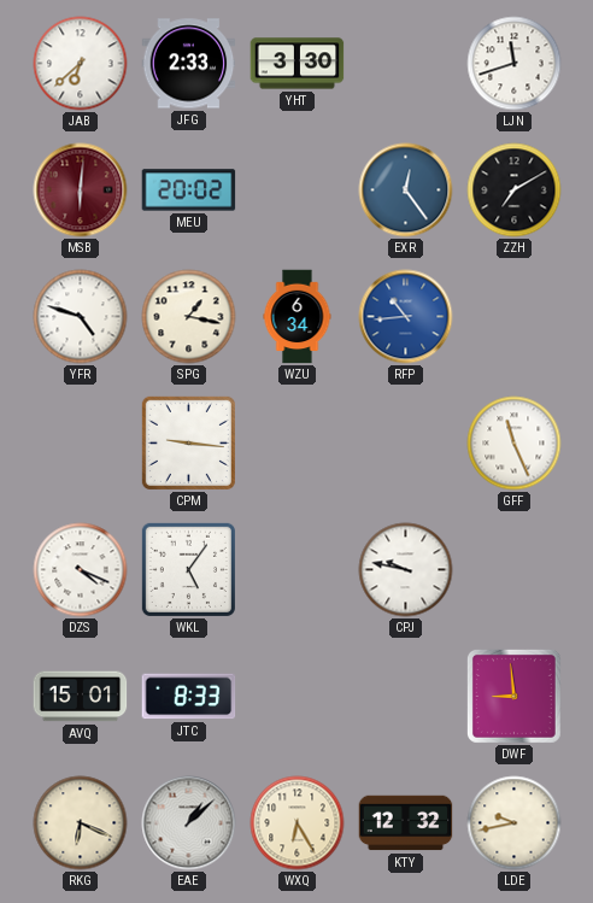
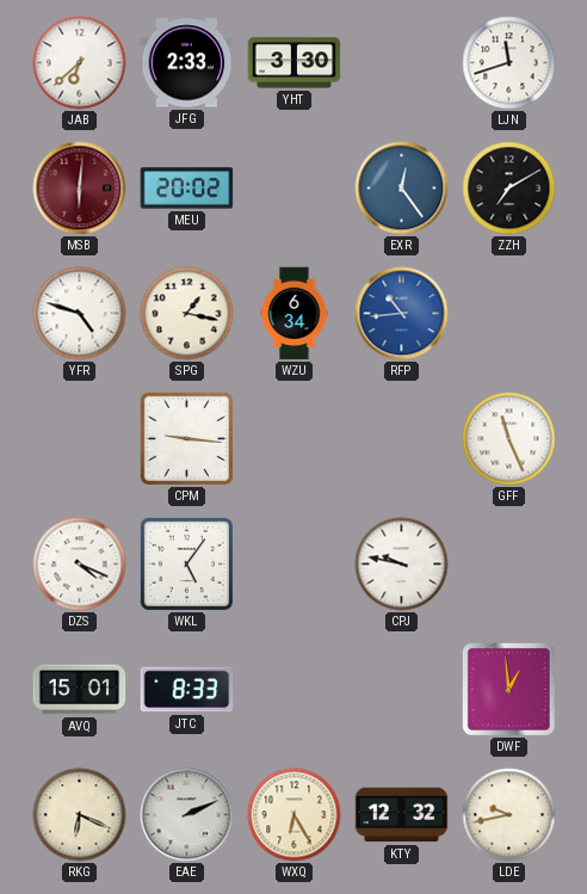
DWF: 8:59 -> 12:59
EAE: 1:08 -> 2:11
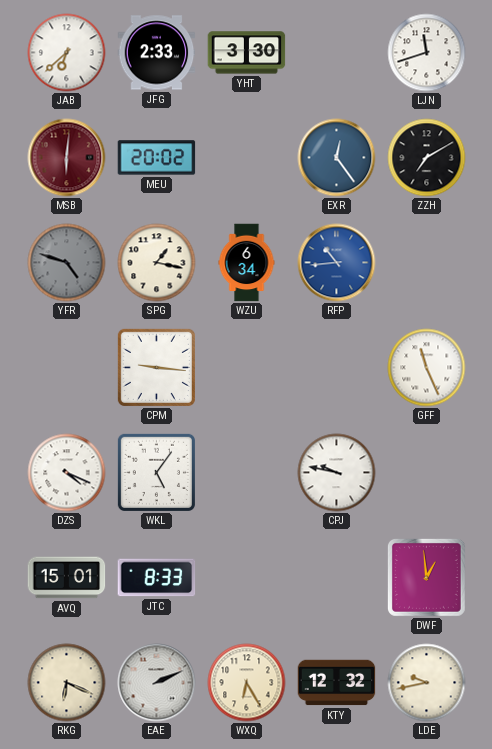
YFR dial: white -> grey
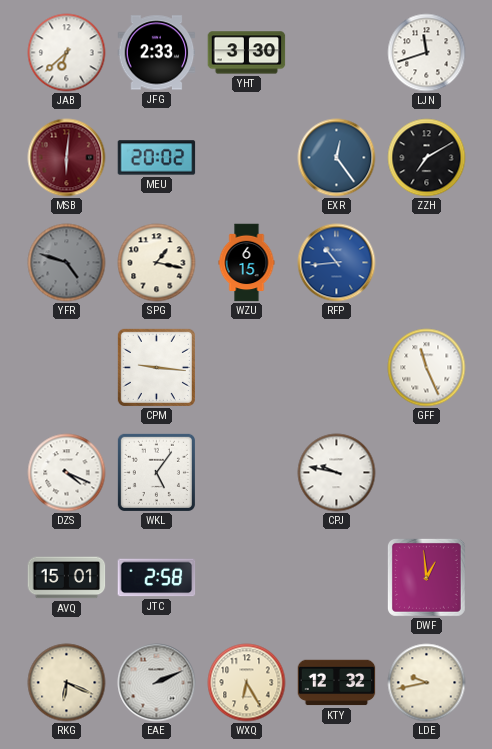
WZU: 6:34 -> 6:15
JTC: 8:33 -> 2:58
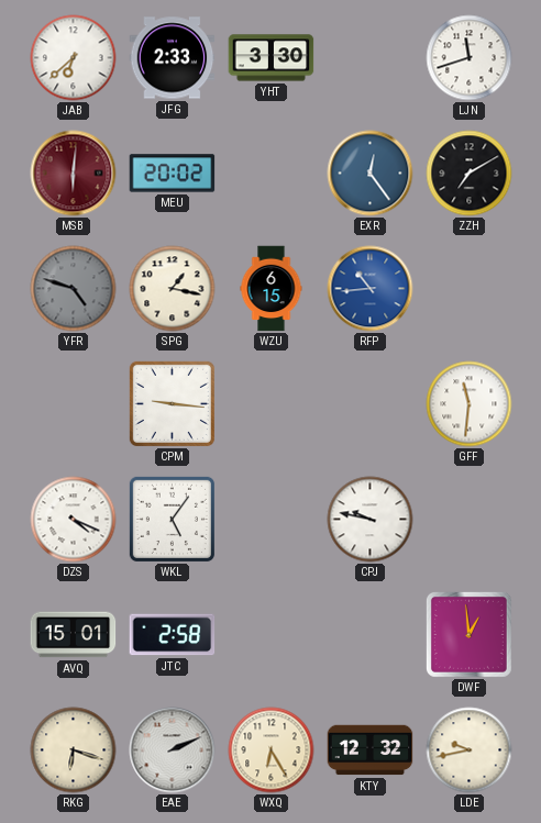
GFF: 11:26 -> 11:31
RKG: 6:19 -> 6:18
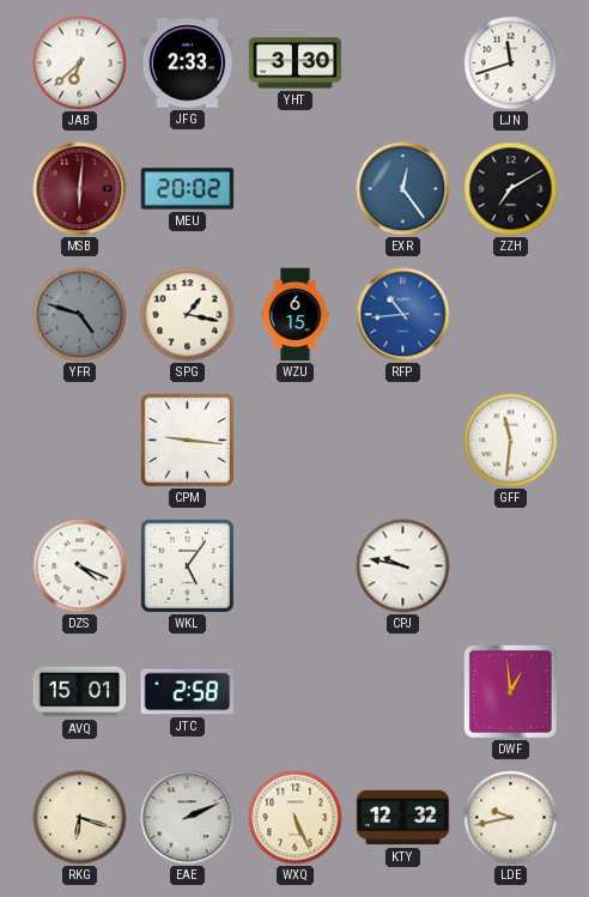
WXQ: 6:25 -> 5:26
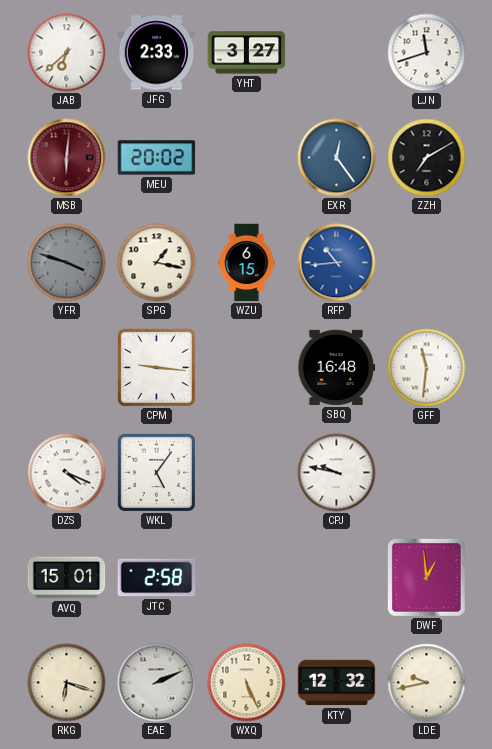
YHT: 3:30 -> 3:27
YFR: 4:48 -> 3:48
SBQ: none -> 16:48
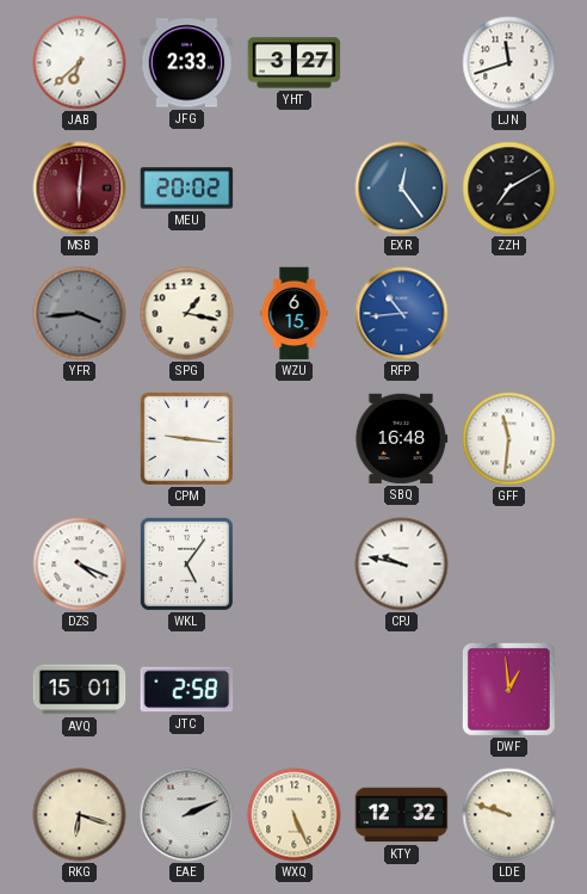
YFR: 3:48 -> 3:44
LDE: 9:43 -> 9:48
